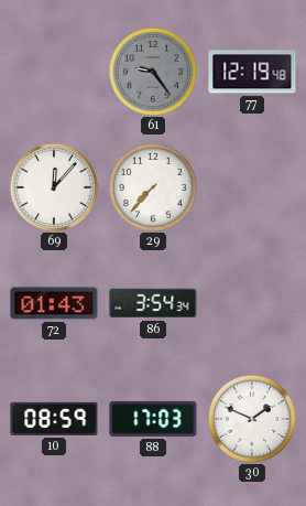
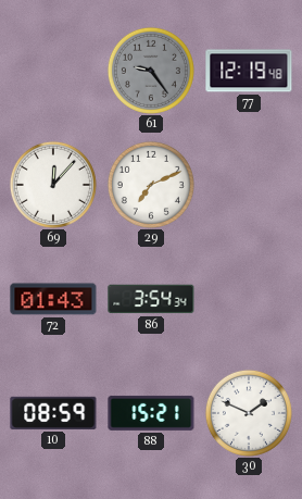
29: 7:37 -> 7:11
88: 17:03 -> 15:21
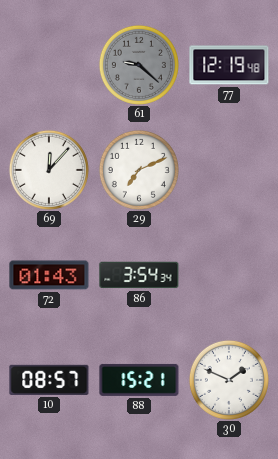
61: 9:24 -> 9:22
10: 08:59 -> 08:57
